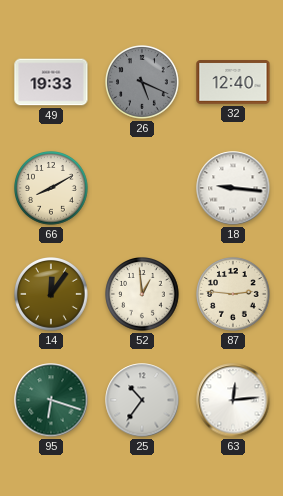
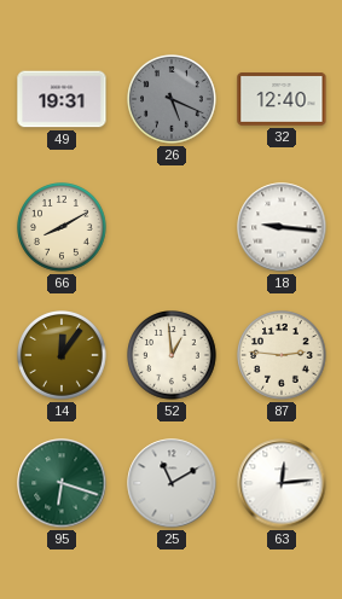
49: 19:33 -> 19:31
25: 10:36 -> 11:10
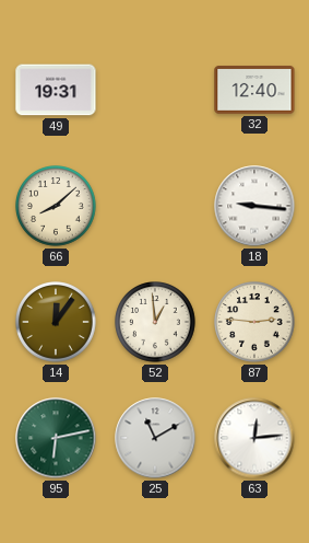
26: 5:19 -> none
66: 8:10 -> 8:08
95: 6:18 -> 6:13
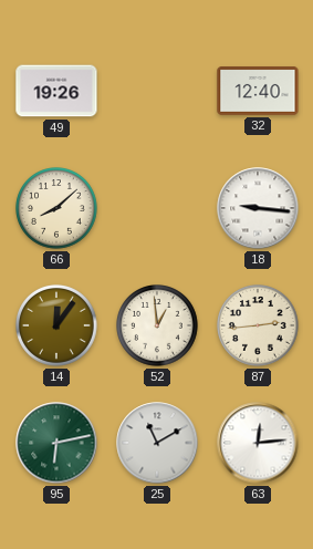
49: 19:31 -> 19:26
87: 2:46 -> 2:44
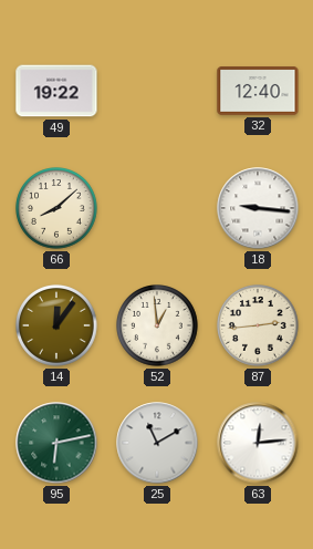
49: 19:26 -> 19:22
